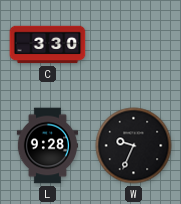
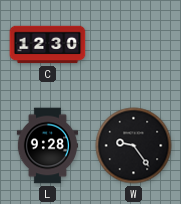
C: 3:30 -> 12:30
W: 9:34 -> 9:24
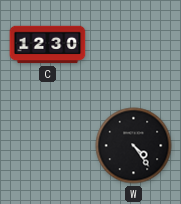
L: 9:28 -> none
W: 9:24 -> 4:24
